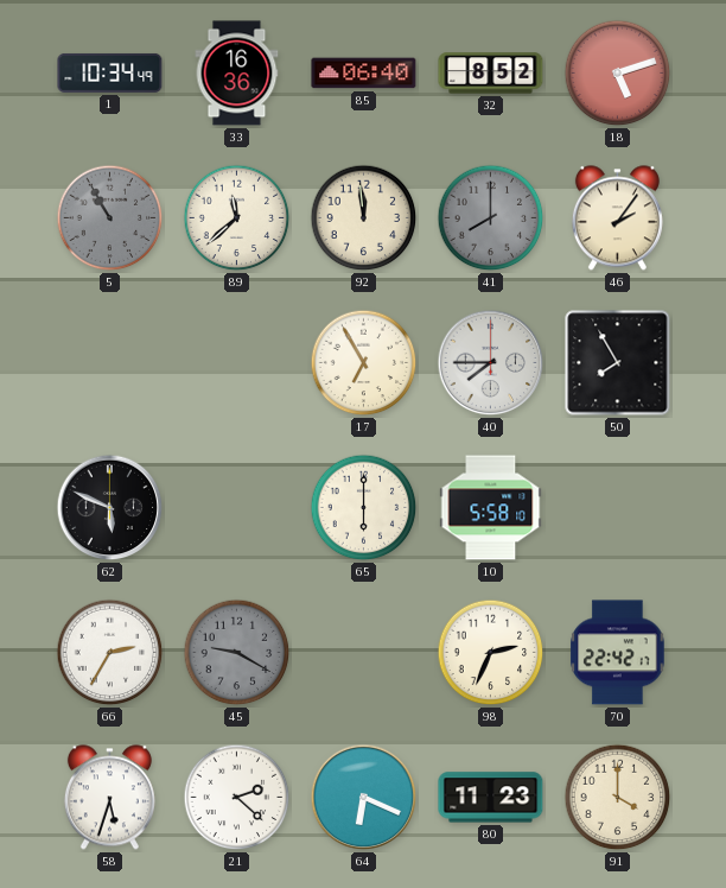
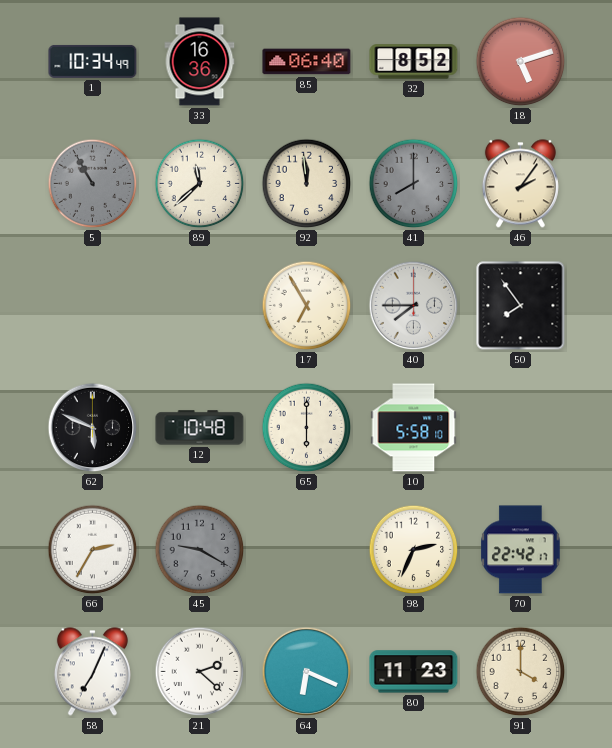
50: 7:55 -> 7:54
12: none -> 10:48
58: 5:33 -> 7:04
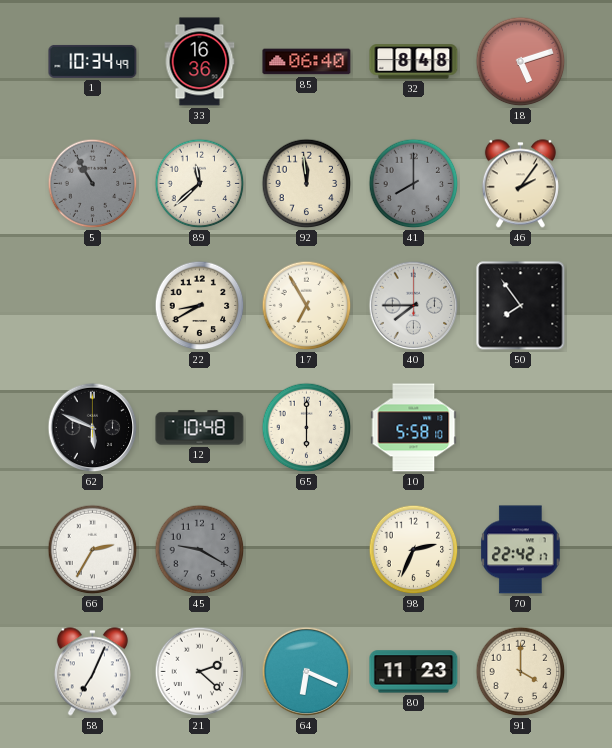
32: 8:52 -> 8:48
22: none -> 8:40
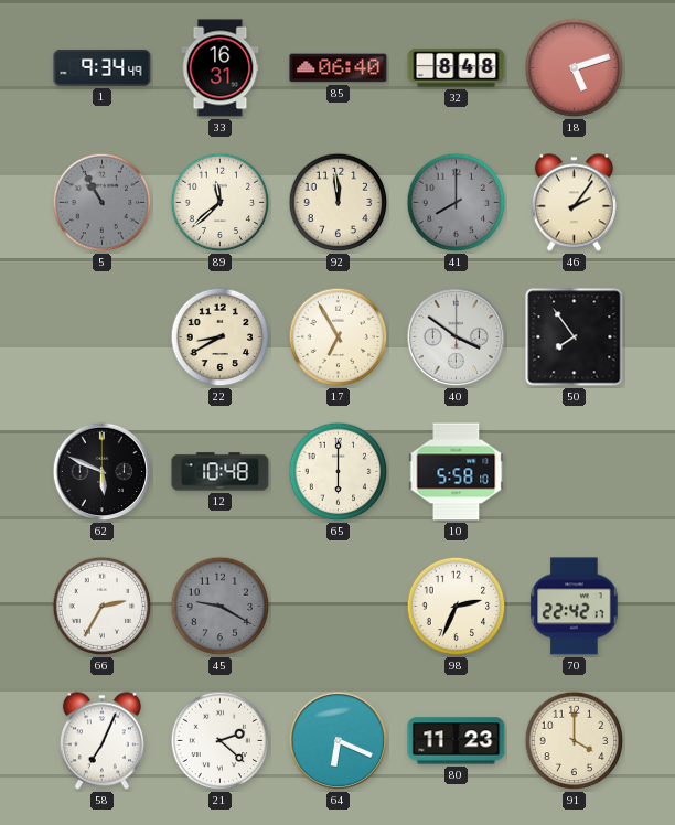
1: 10:34 -> 9:34
33: 16:36 -> 16:31
40: 7:45 -> 3:51
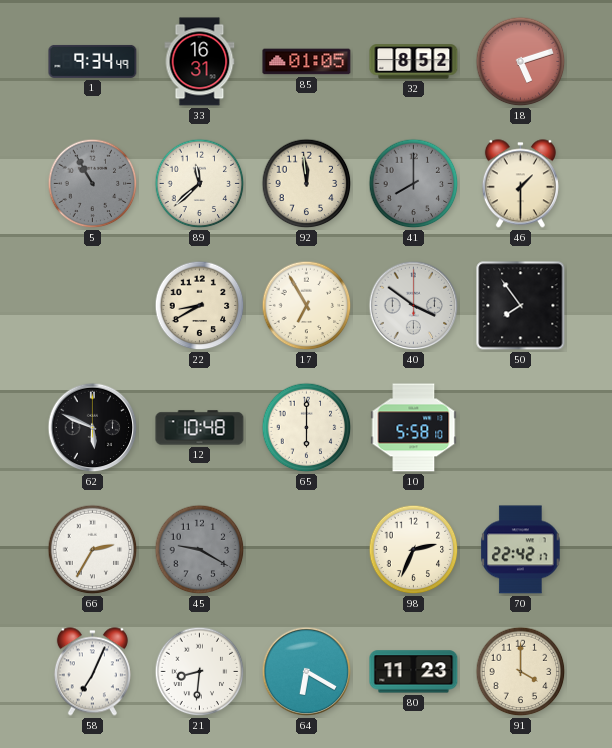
85: 06:40 -> 01:05
32: 8:48 -> 8:52
46: 2:06 -> 1:30
21: 2:22 -> 8:31
64: 6:19 -> 6:20
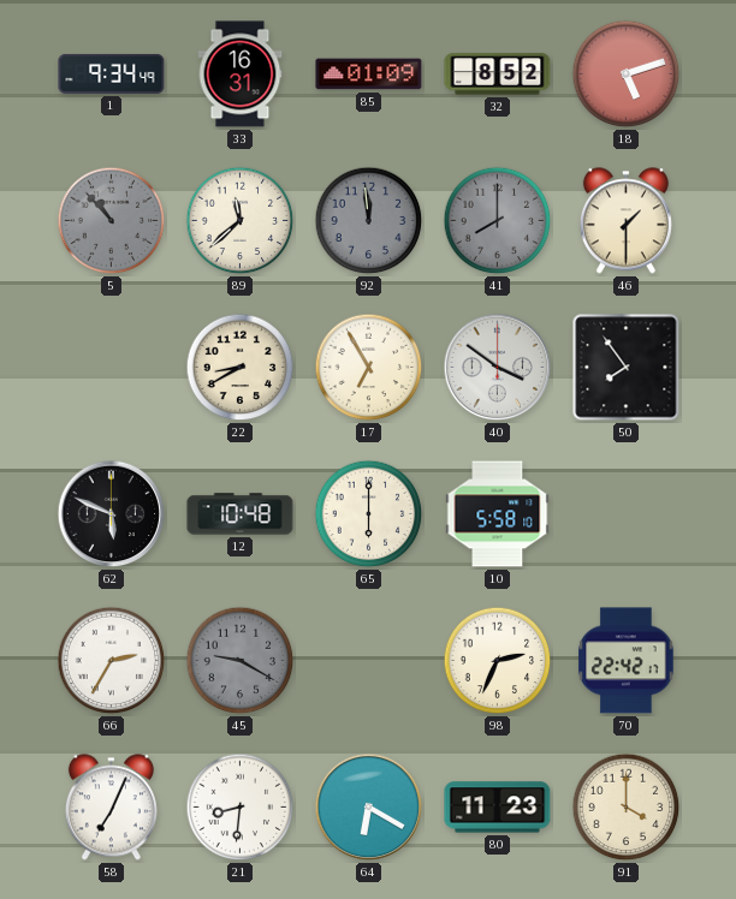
85: 01:05 -> 01:09
5: 10:55 -> 10:53
92 dial: cream -> grey
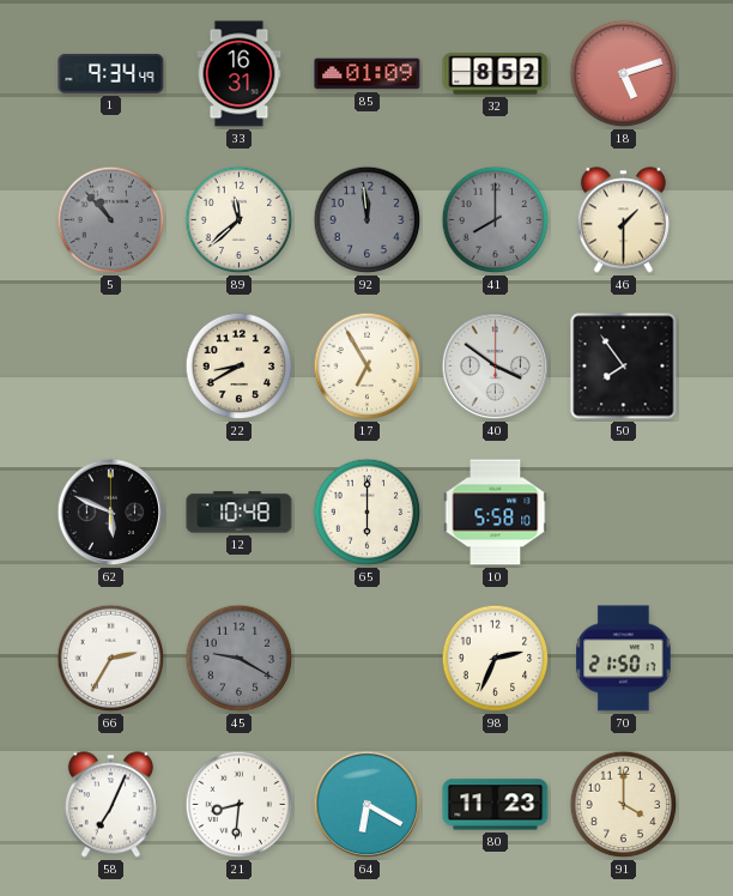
70: 22:42 -> 21:50
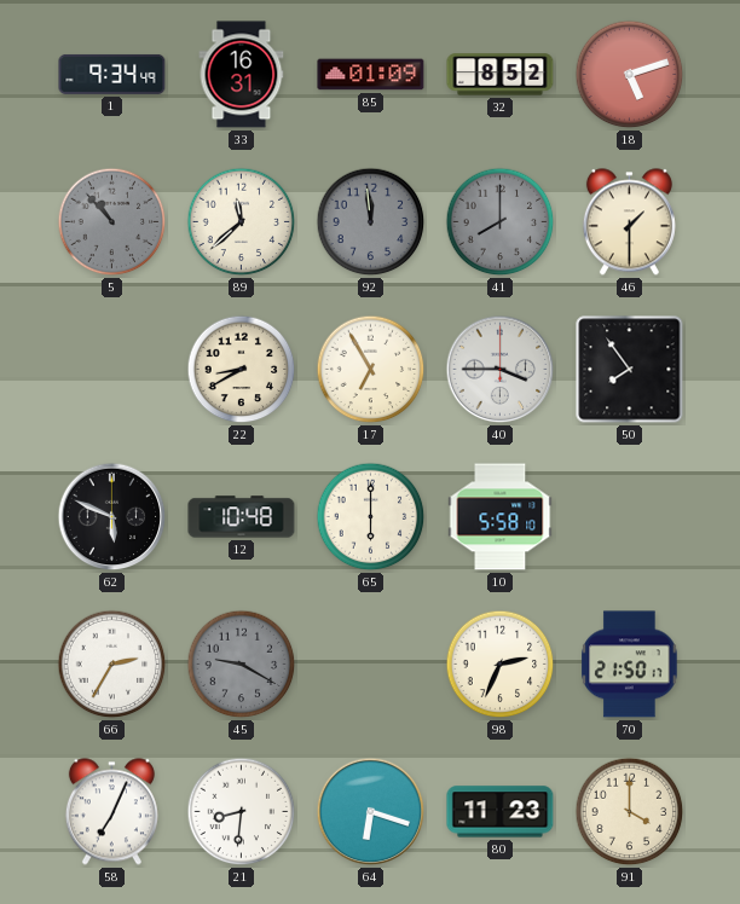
40: 3:51 -> 3:45
64: 6:20 -> 6:18
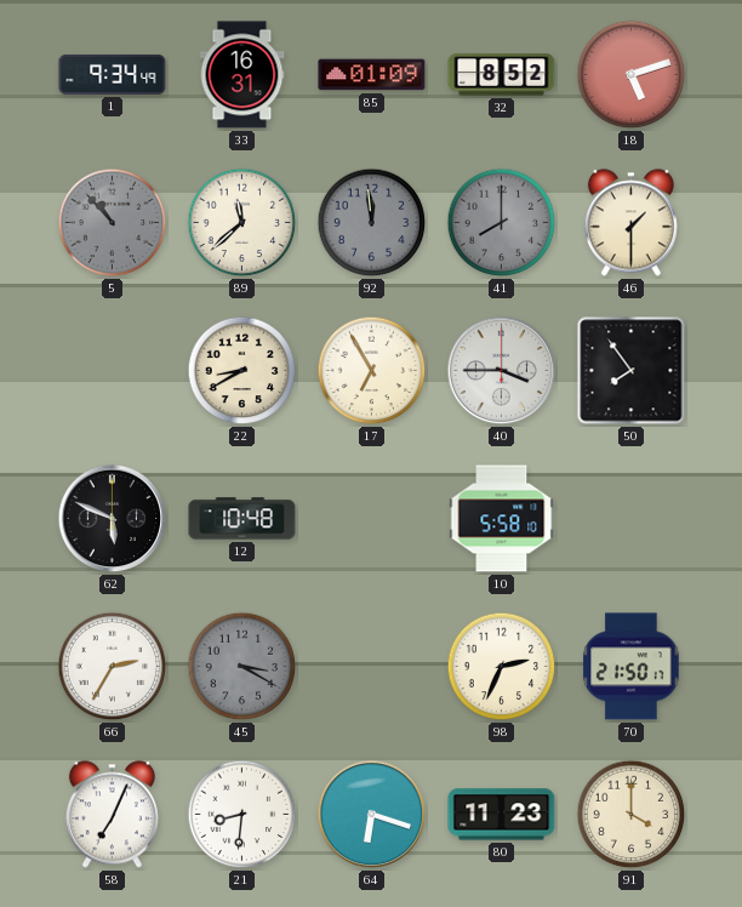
65: 6:00 -> none
45: 9:20 -> 3:20
